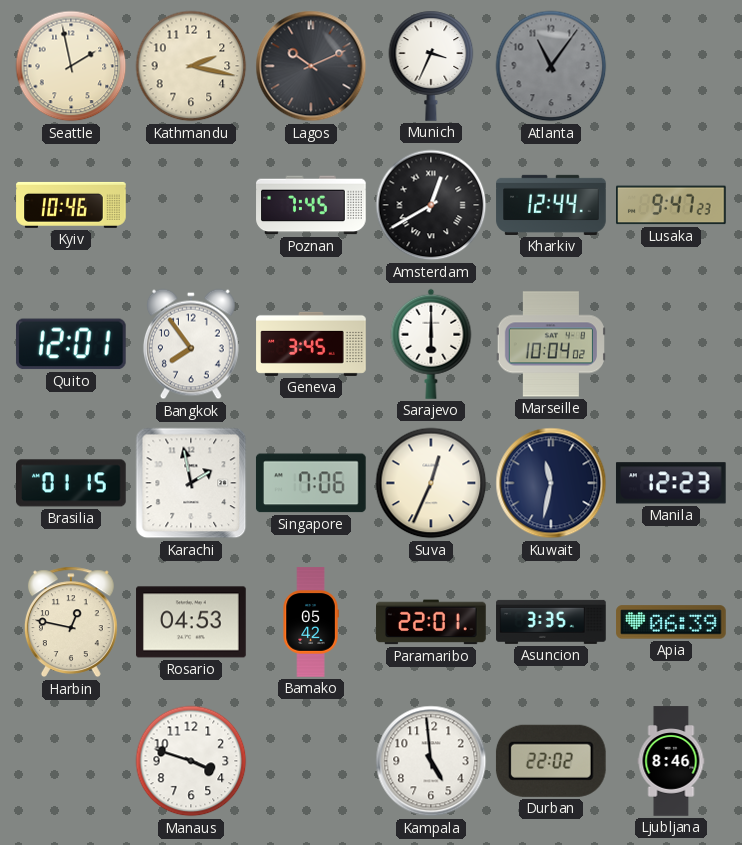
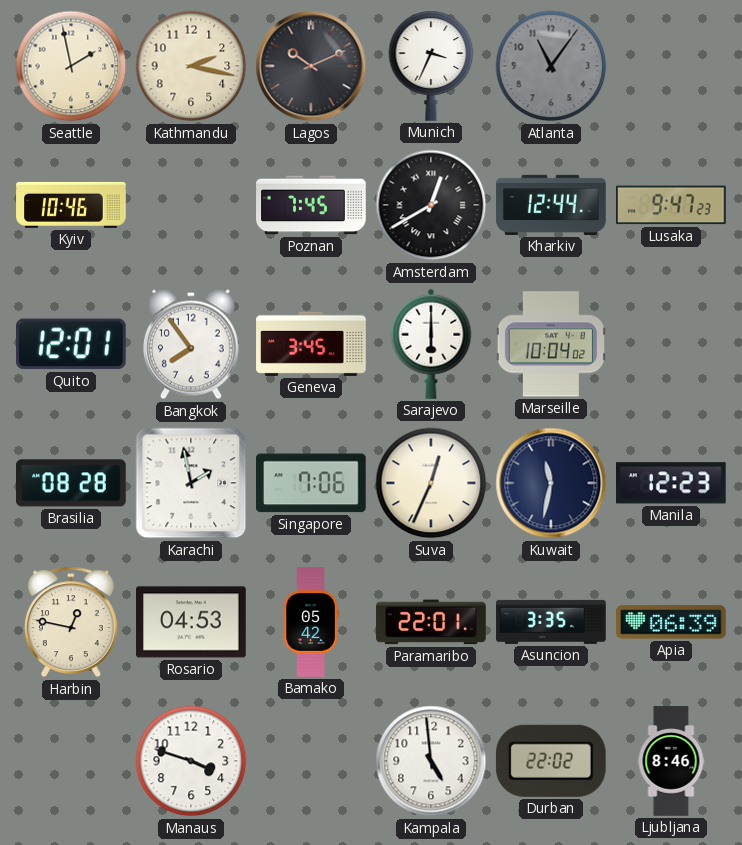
Brasilia: 01:15 -> 08:28
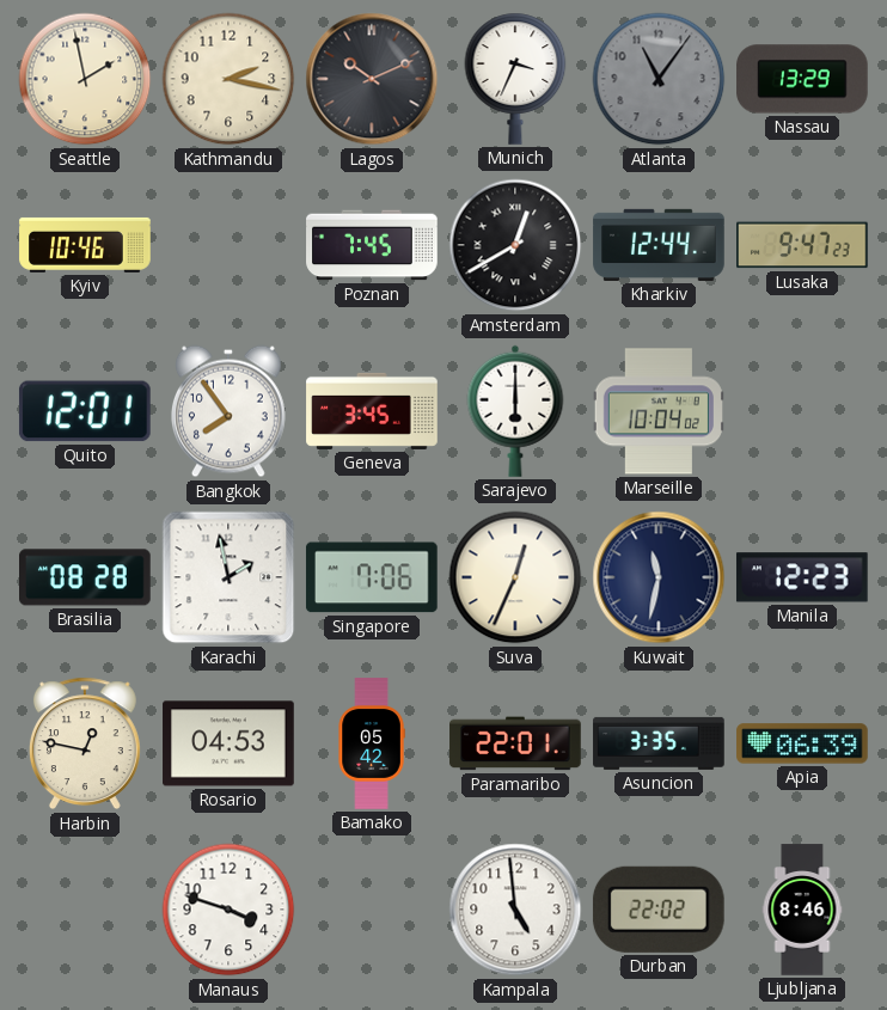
Nassau: none -> 13:29
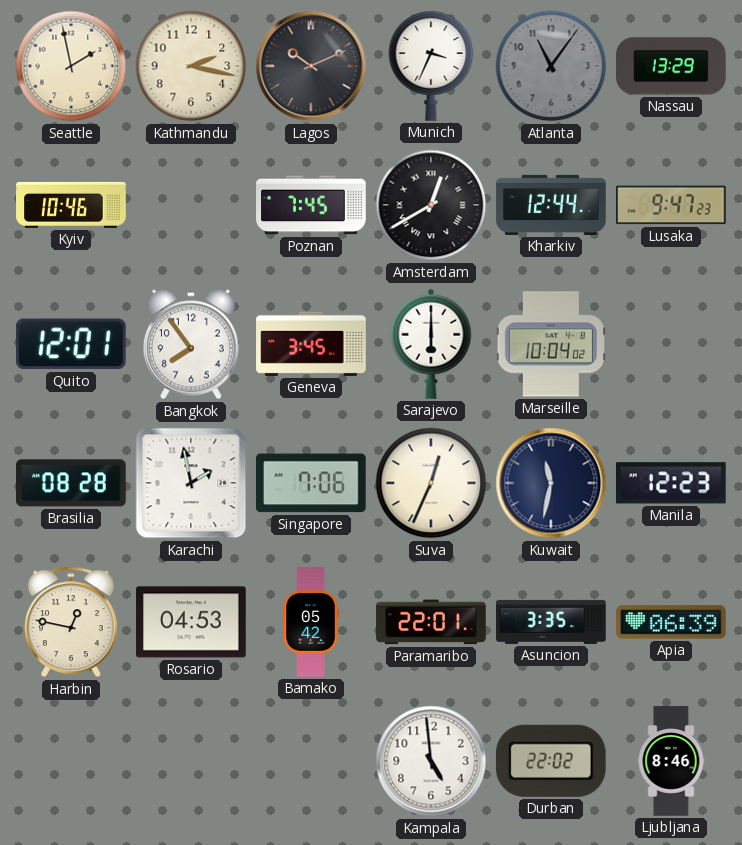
Manaus: 3:48 -> none
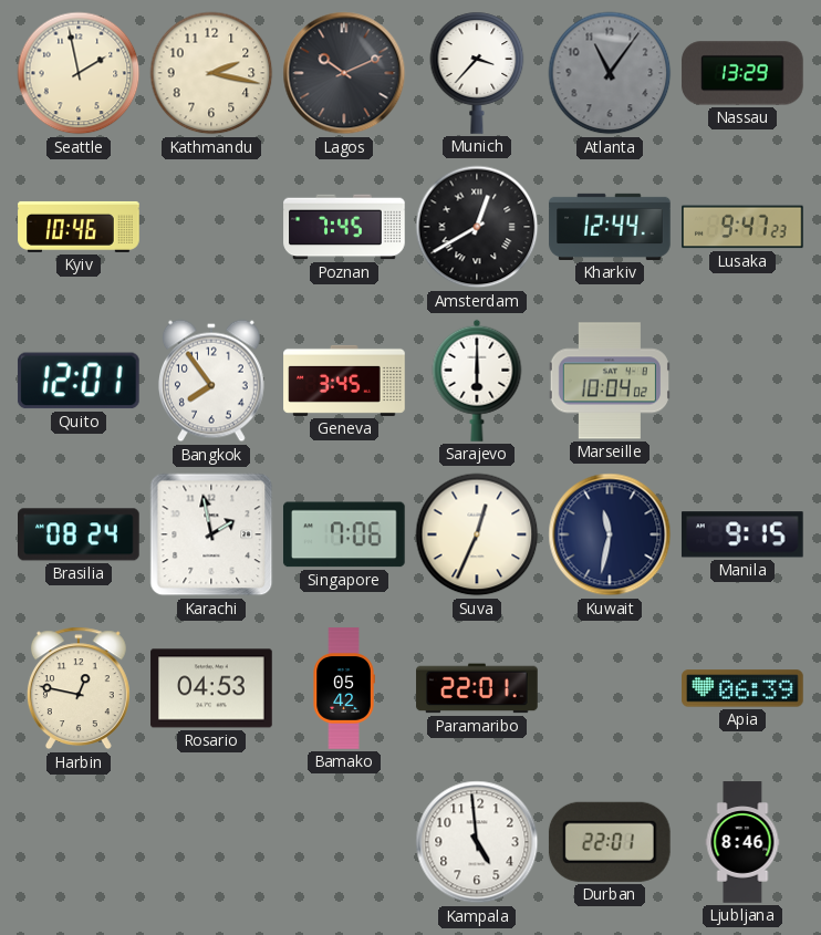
Munich: 3:34 -> 3:37
Brasilia: 08:28 -> 08:24
Manila: 12:23 -> 9:15
Asuncion: 3:35 -> none
Durban: 22:02 -> 22:01
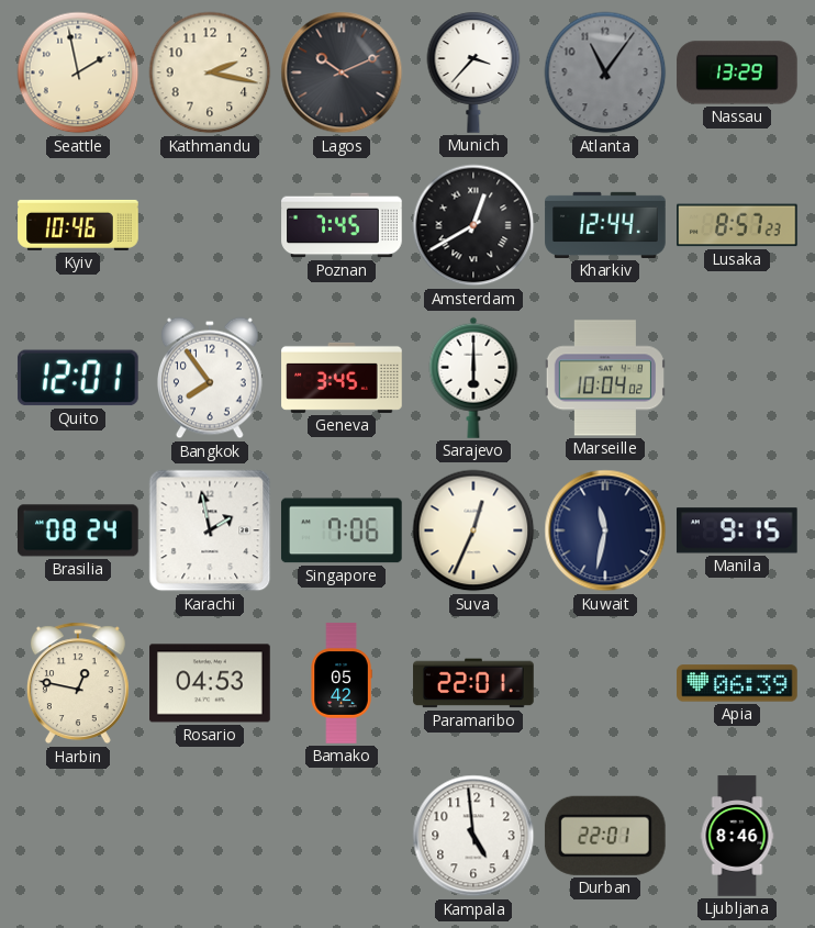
Lusaka: 9:47 -> 8:57
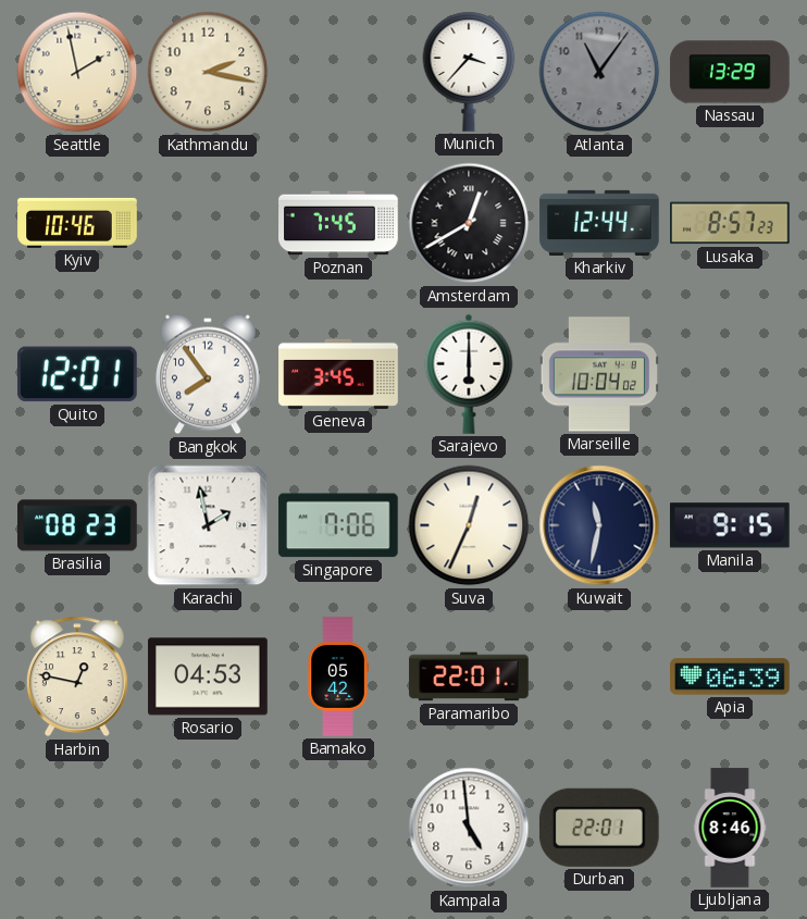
Lagos: 10:11 -> none
Brasilia: 08:24 -> 08:23
